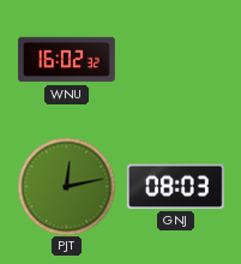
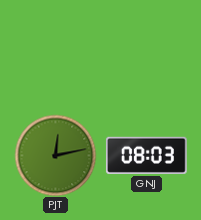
WNU: 16:02 -> none
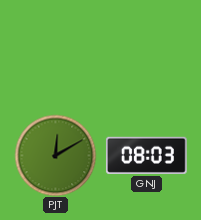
PJT: 12:13 -> 12:10
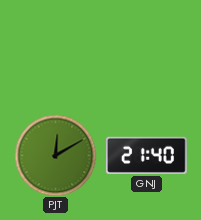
GNJ: 08:03 -> 21:40
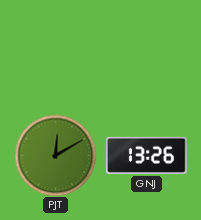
GNJ: 21:40 -> 13:26
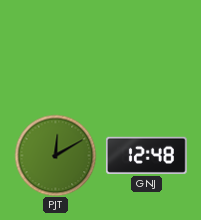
GNJ: 13:26 -> 12:48
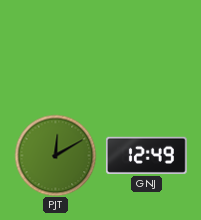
GNJ: 12:48 -> 12:49
